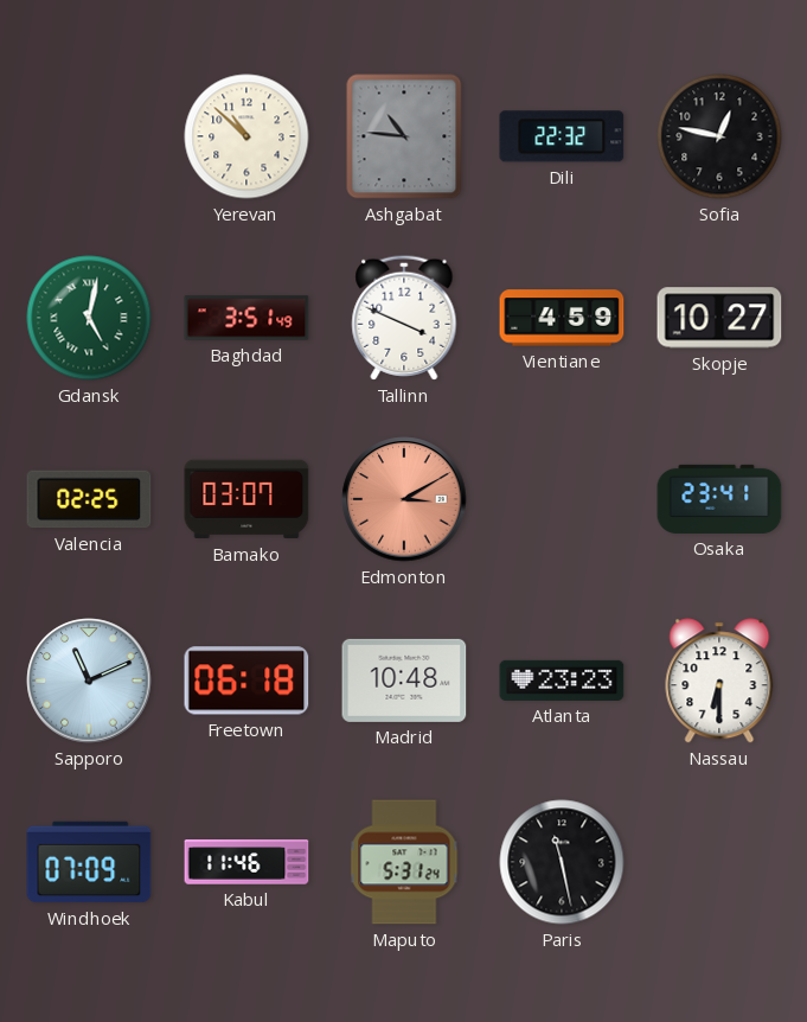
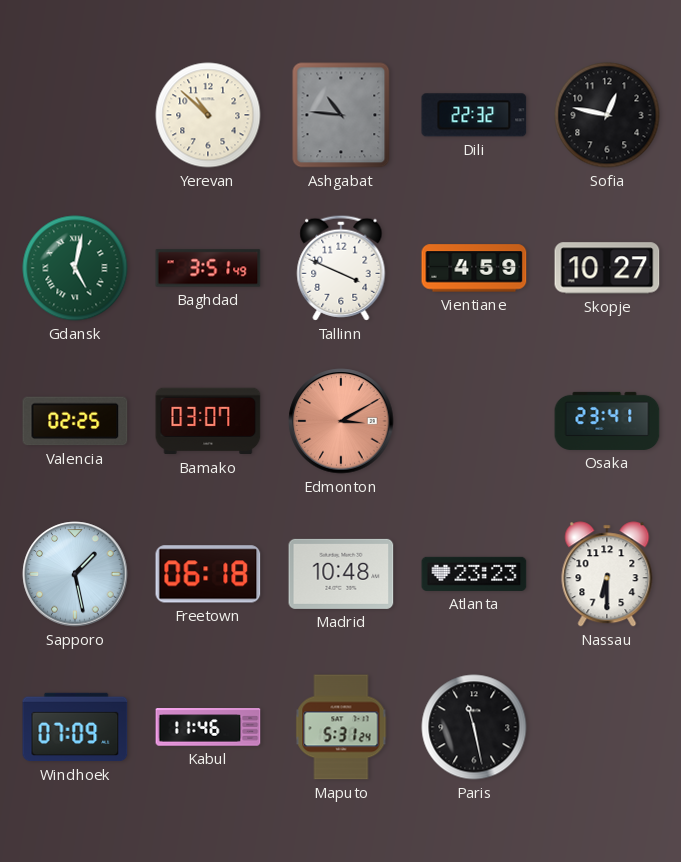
Sapporo: 11:11 -> 1:28
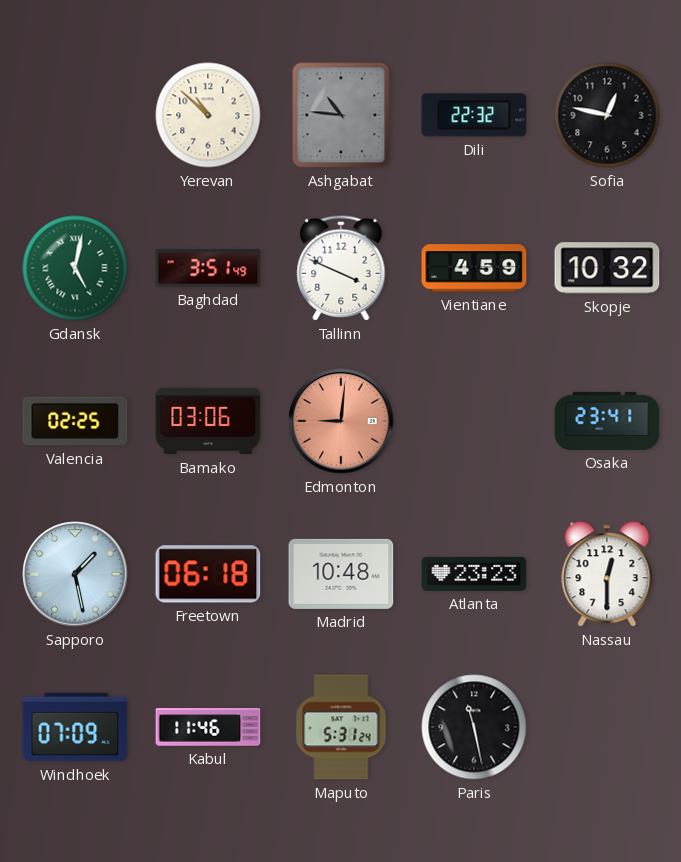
Skopje: 10:27 -> 10:32
Bamako: 03:07 -> 03:06
Edmonton: 3:10 -> 9:01
Nassau: 6:30 -> 12:30
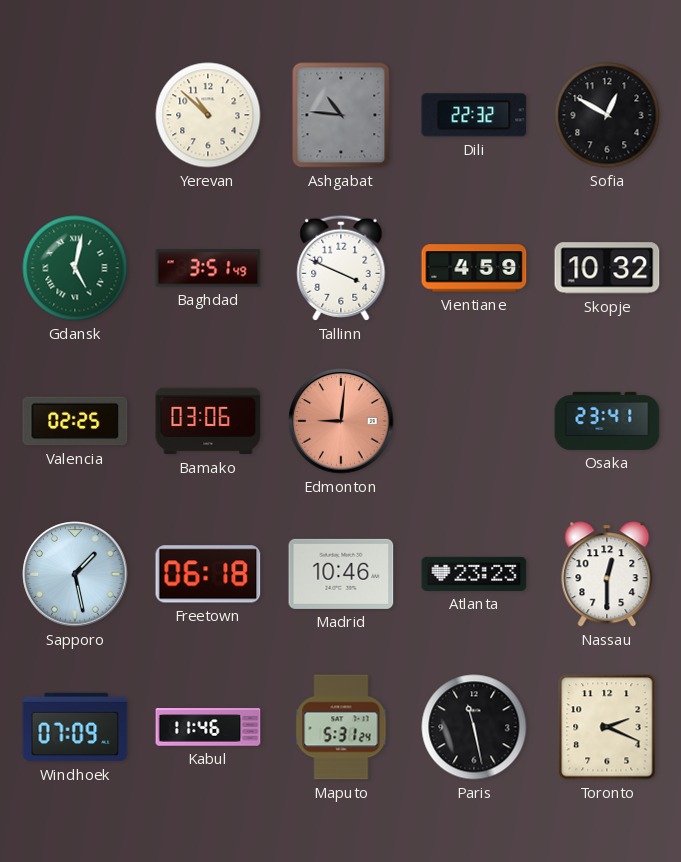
Sofia: 12:47 -> 12:50
Madrid: 10:48 -> 10:46
Toronto: none -> 2:19
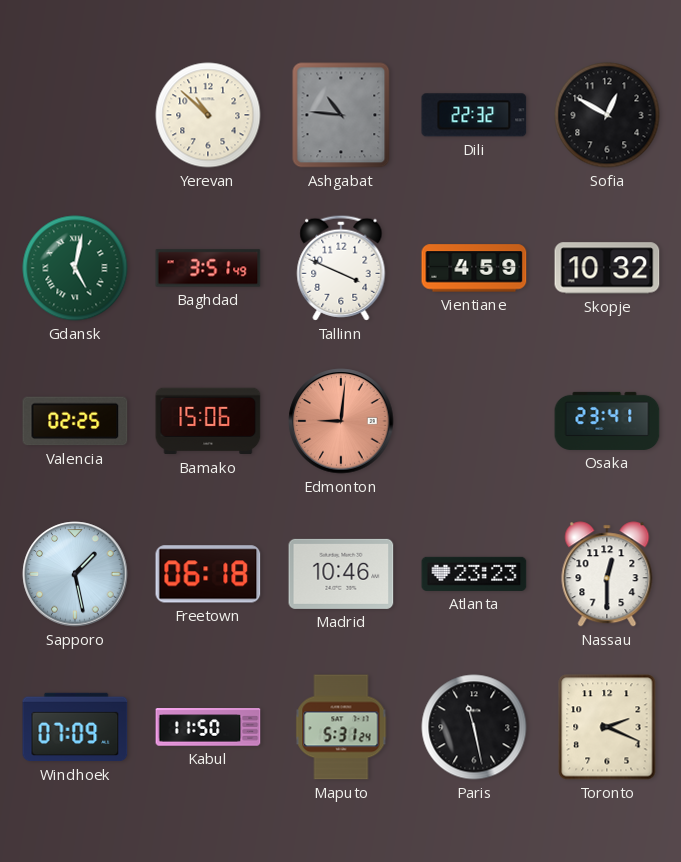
Bamako: 03:06 -> 15:06
Kabul: 11:46 -> 11:50
